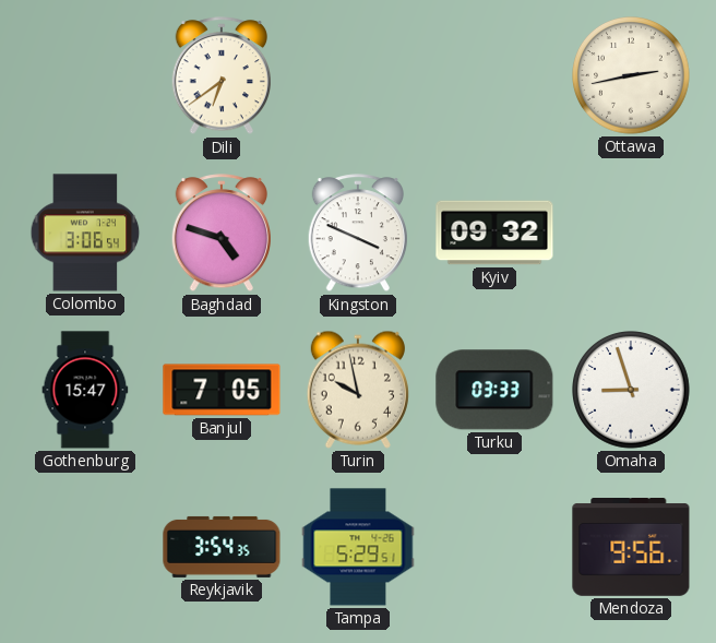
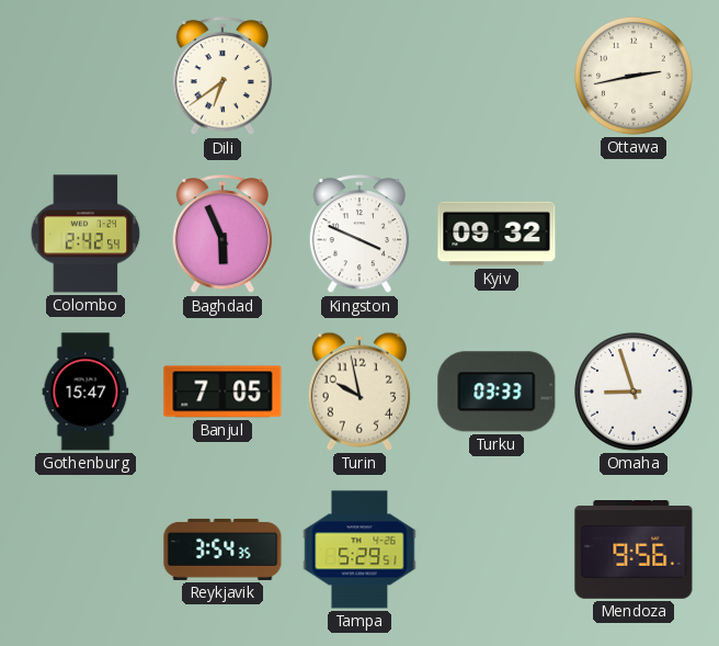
Colombo: 3:06 -> 2:42
Baghdad: 4:48 -> 5:56
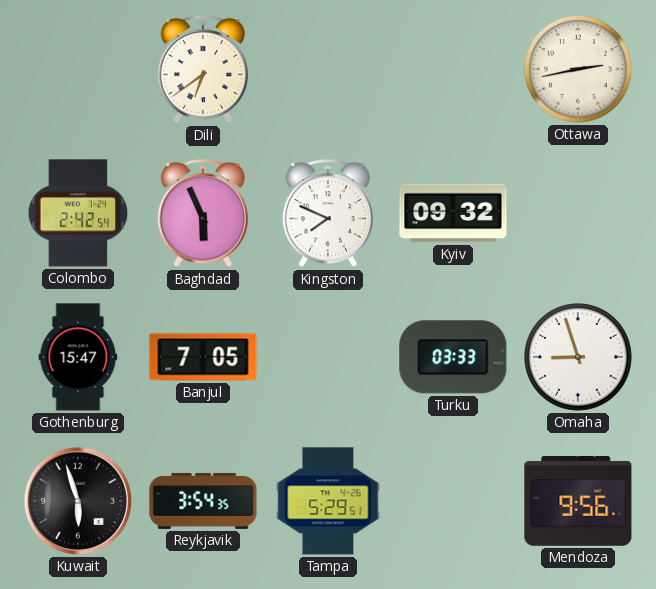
Kingston: 3:49 -> 7:49
Turin: 9:58 -> none
Kuwait: none -> 5:57
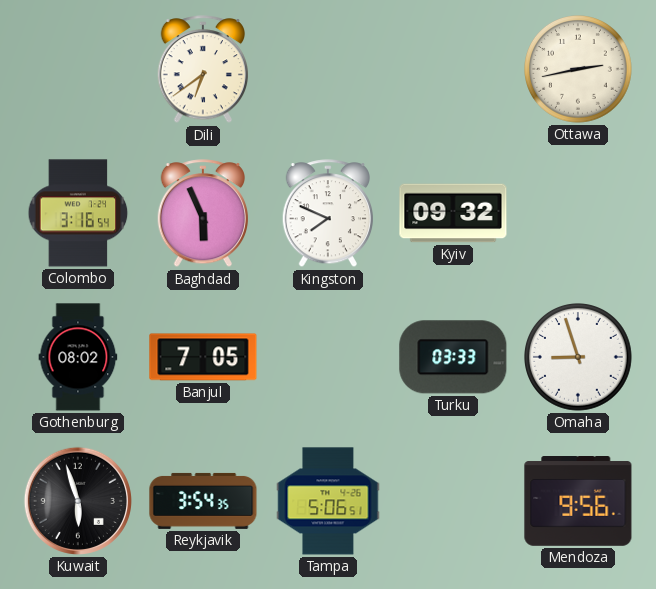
Colombo: 2:42 -> 3:16
Gothenburg: 15:47 -> 08:02
Tampa: 5:29 -> 5:06
